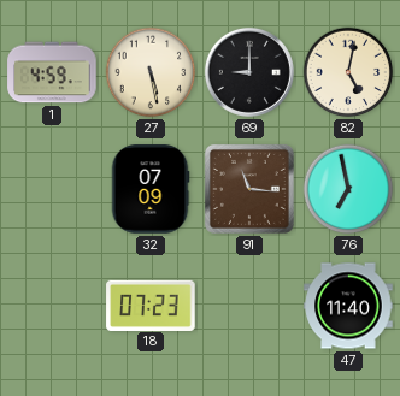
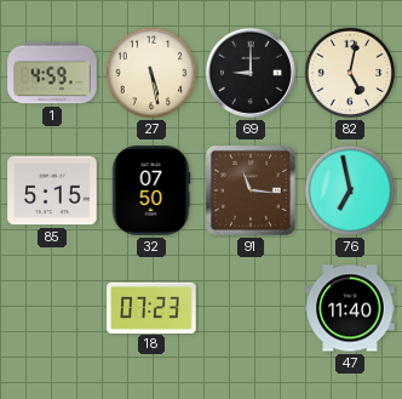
85: none -> 5:15
32: 07:09 -> 07:50
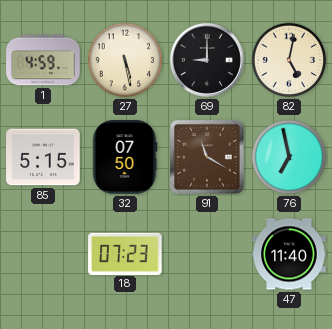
91: 11:16 -> 11:20
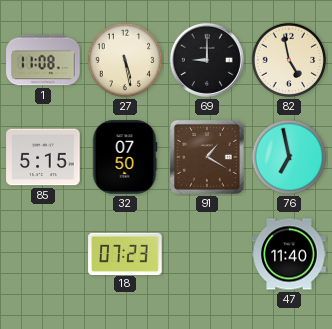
1: 4:59 -> 11:08
82: 5:02 -> 4:58
91: 11:20 -> 1:20
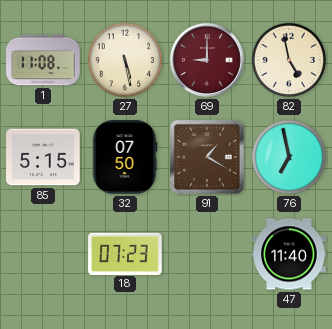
69 dial: black -> burgundy
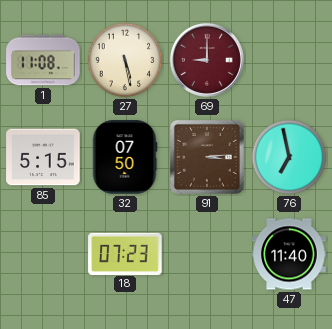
82: 4:58 -> none
91: 1:20 -> 3:14
